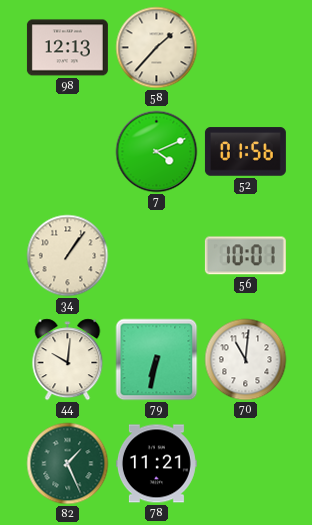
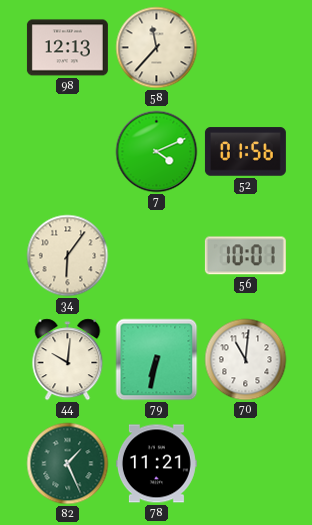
58: 1:37 -> 11:37
34: 1:06 -> 6:06
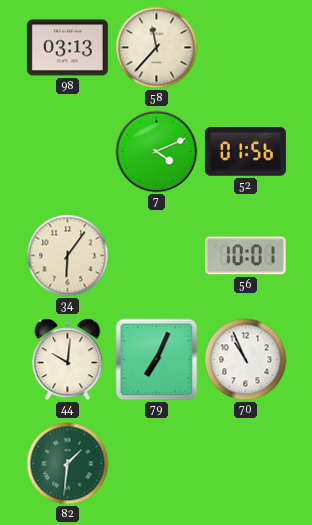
98: 12:13 -> 03:13
79: 6:32 -> 7:04
70: 11:01 -> 10:56
82: 1:26 -> 1:31
78: 11:21 -> none
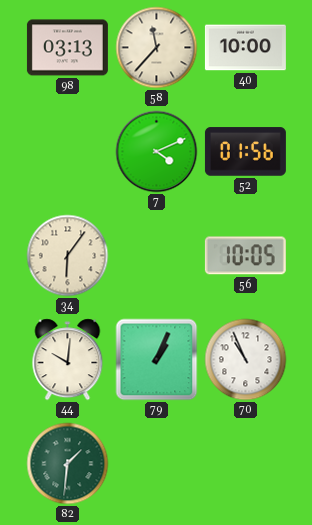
40: none -> 10:00
56: 10:01 -> 10:05
79: 7:04 -> 1:04
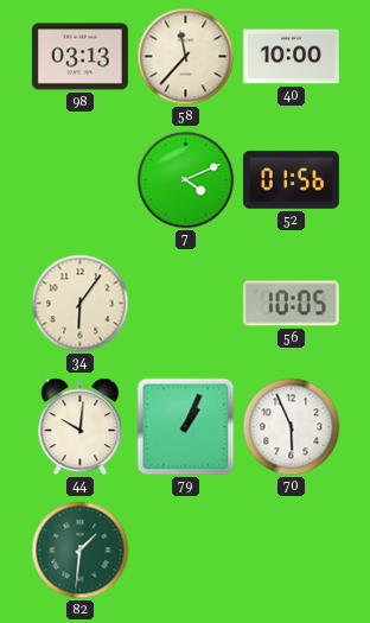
70: 10:56 -> 5:56
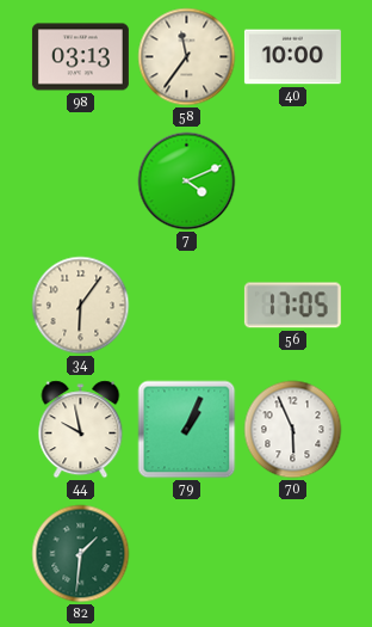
58: 11:37 -> 11:36
52: 01:56 -> none
56: 10:05 -> 17:05
44: 10:01 -> 9:58
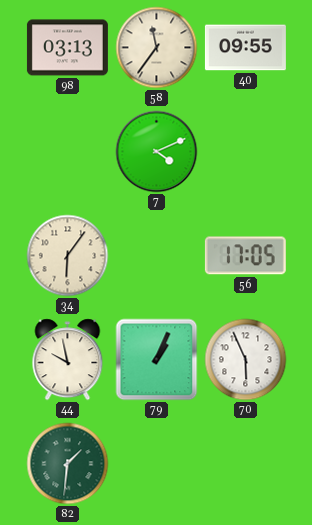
40: 10:00 -> 09:55
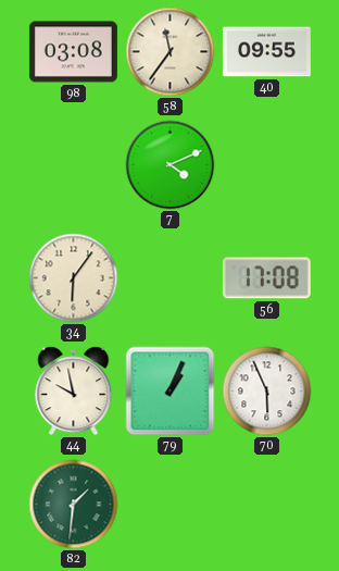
98: 03:13 -> 03:08
56: 17:05 -> 17:08
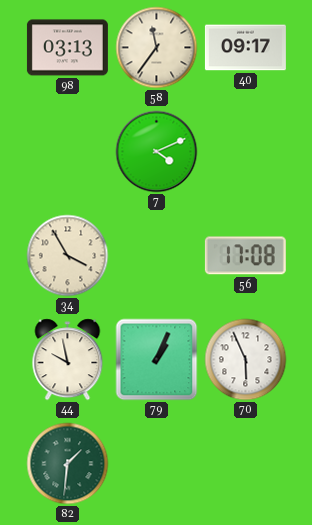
98: 03:08 -> 03:13
40: 09:55 -> 09:17
34: 6:06 -> 3:55
